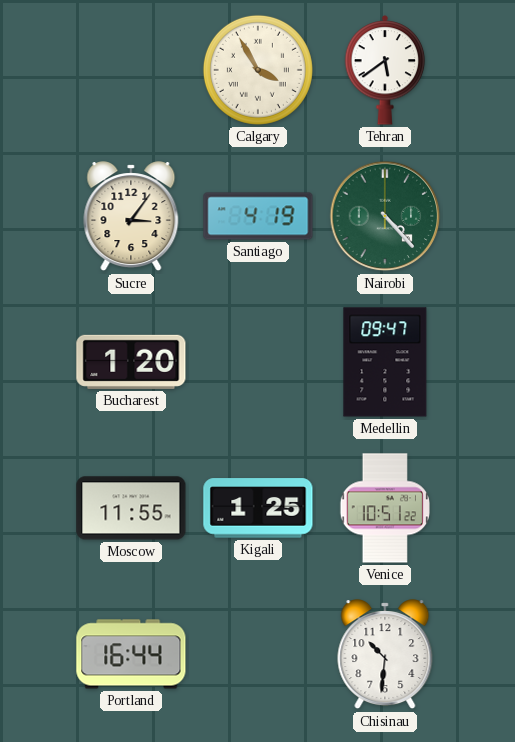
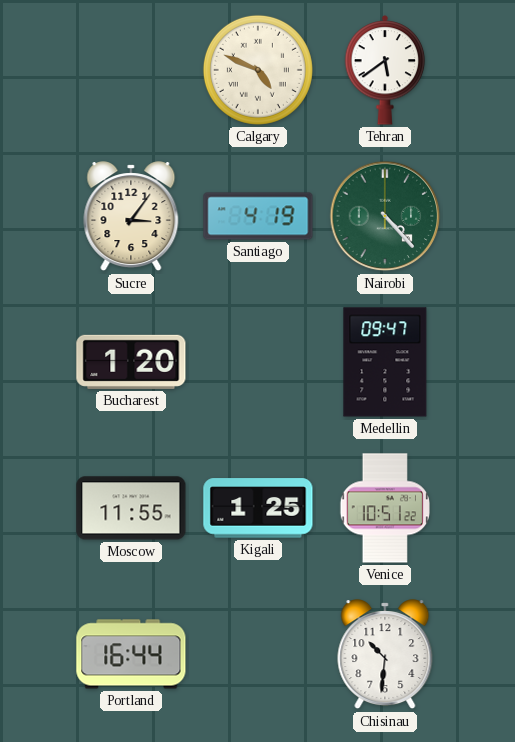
Calgary: 3:55 -> 4:49
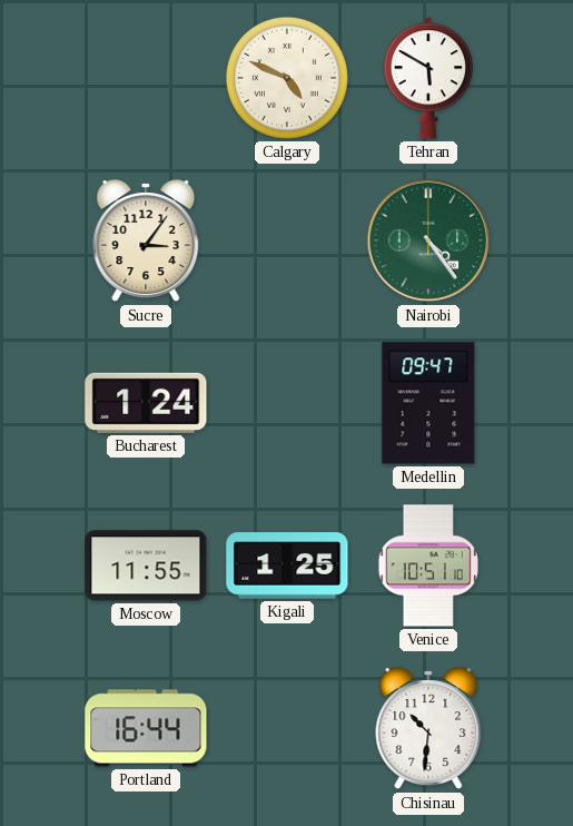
Tehran: 5:39 -> 5:50
Santiago: 4:19 -> none
Nairobi: 4:23 -> 4:24
Bucharest: 1:20 -> 1:24
Venice: 10:51:22 -> 10:51:10
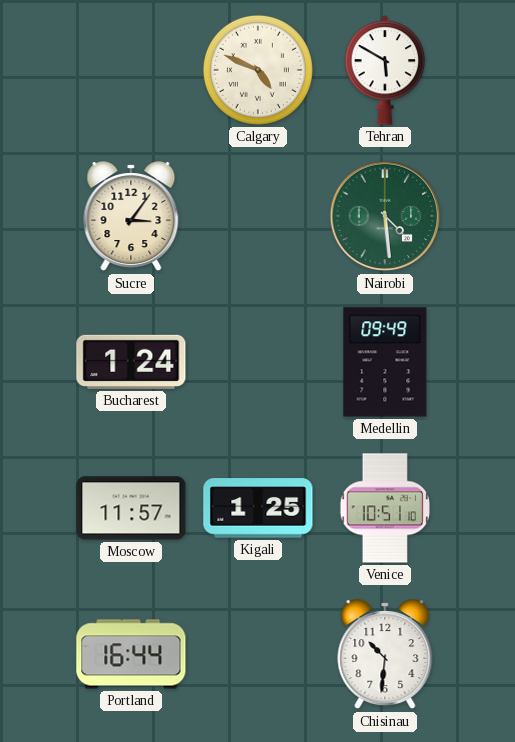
Nairobi: 4:24 -> 4:29
Medellin: 09:47 -> 09:49
Moscow: 11:55 -> 11:57
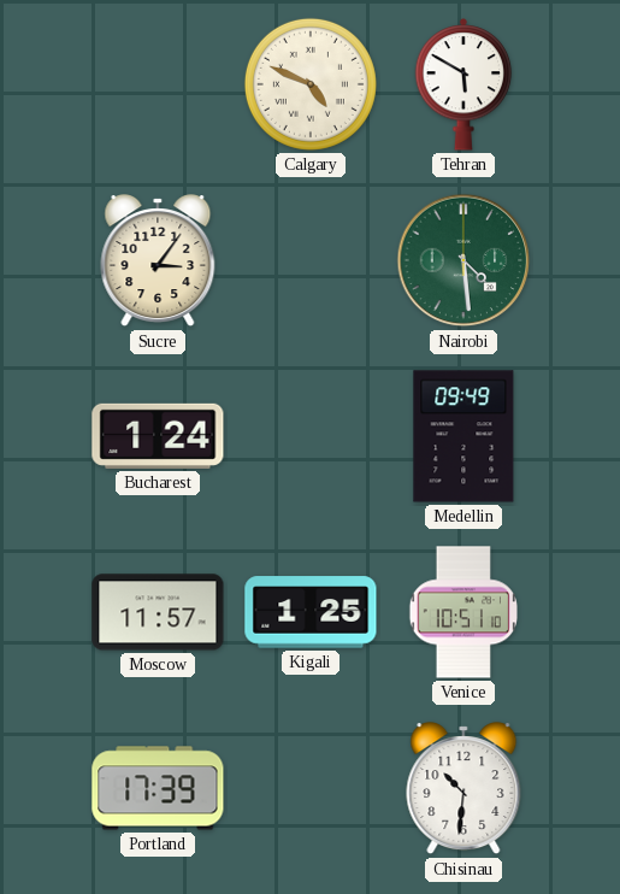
Portland: 16:44 -> 17:39
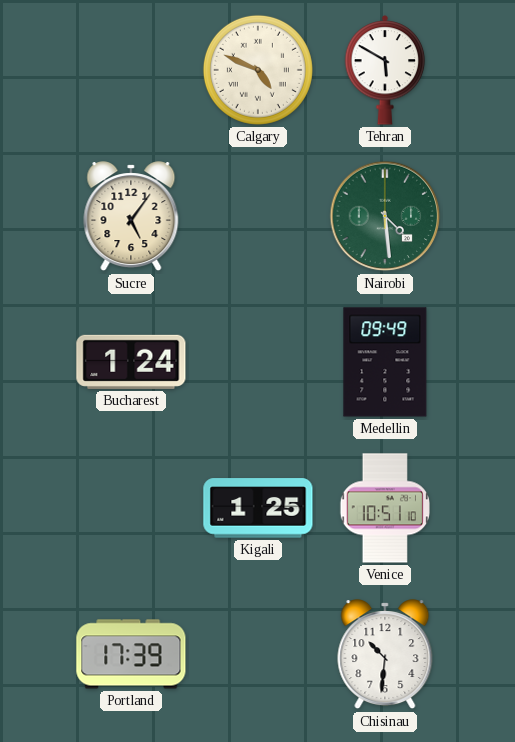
Sucre: 3:06 -> 5:06
Moscow: 11:57 -> none
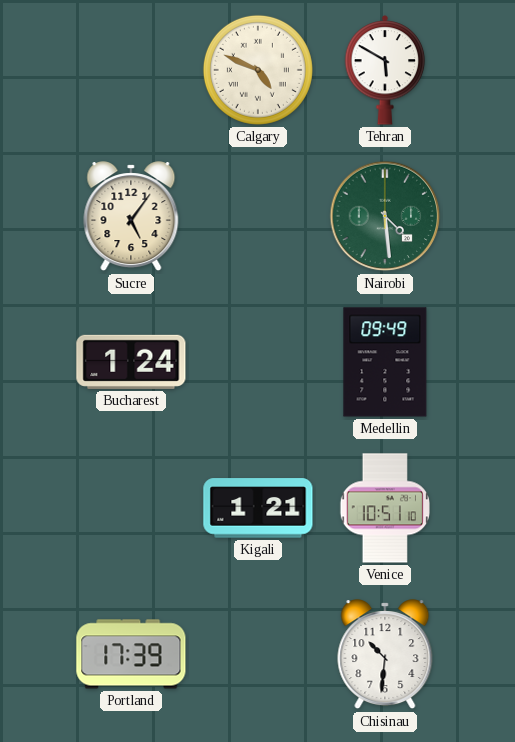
Kigali: 1:25 -> 1:21
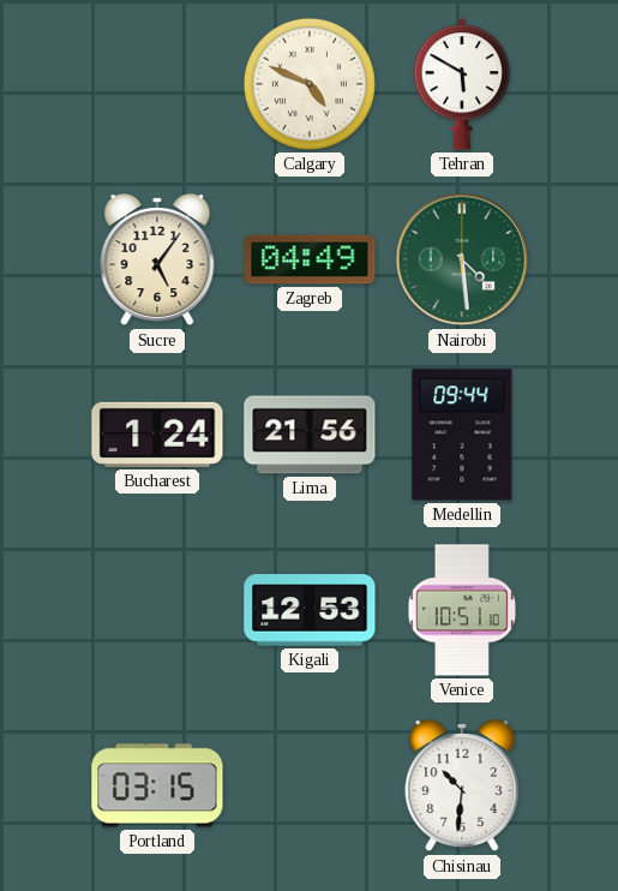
Zagreb: none -> 04:49
Lima: none -> 21:56
Medellin: 09:49 -> 09:44
Kigali: 1:21 -> 12:53
Portland: 17:39 -> 03:15
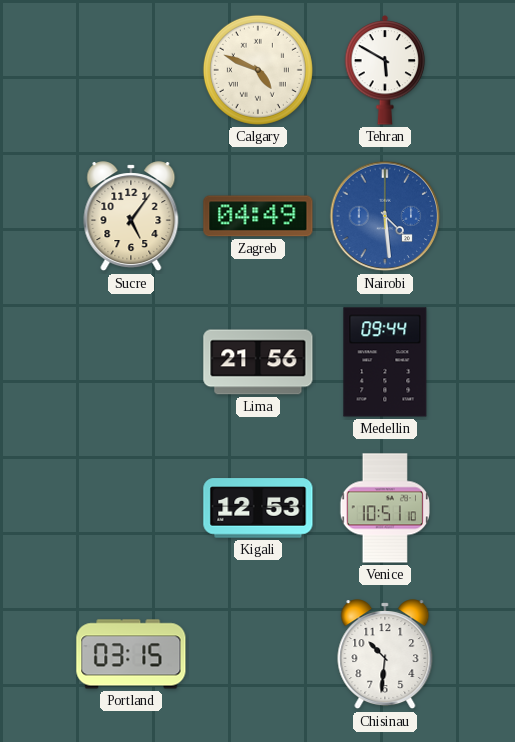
Nairobi dial: green -> blue
Bucharest: 1:24 -> none
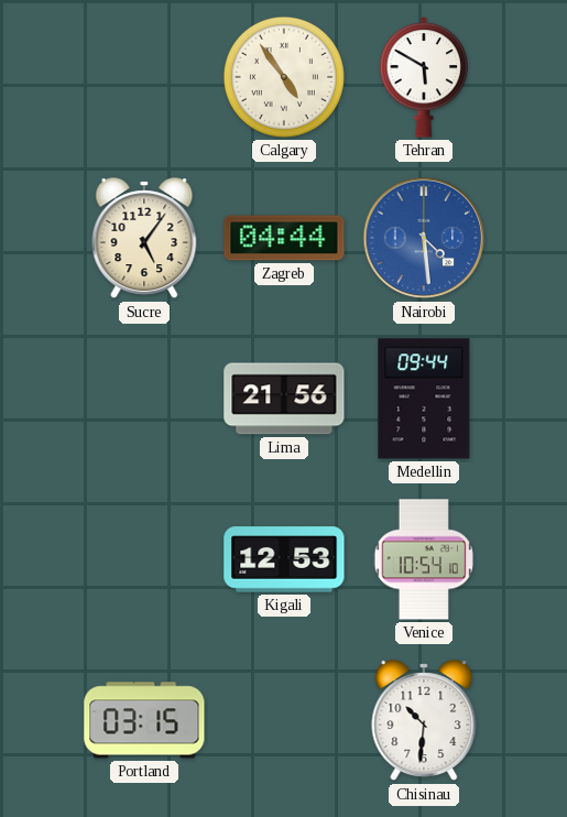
Calgary: 4:49 -> 4:54
Zagreb: 04:49 -> 04:44
Venice: 10:51 -> 10:54
